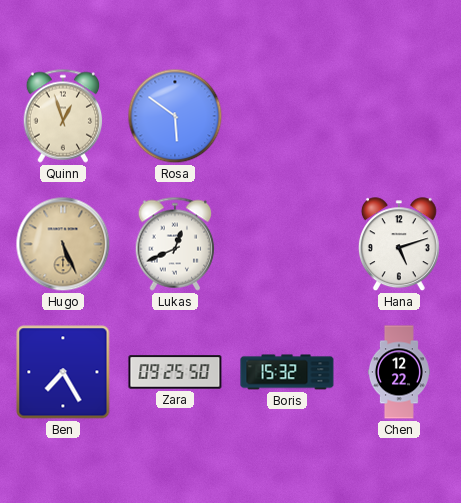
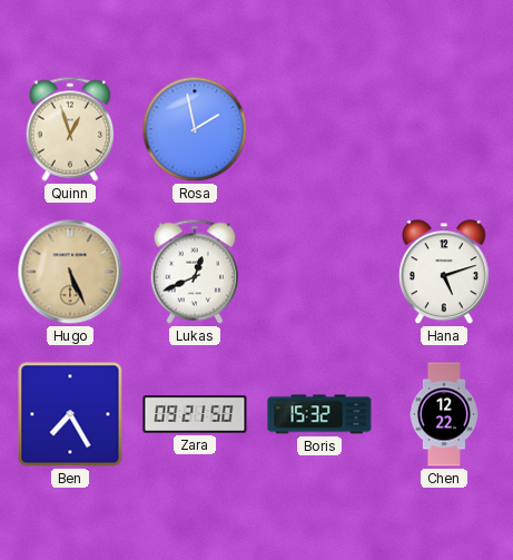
Rosa: 5:51 -> 1:58
Zara: 09:25 -> 09:21
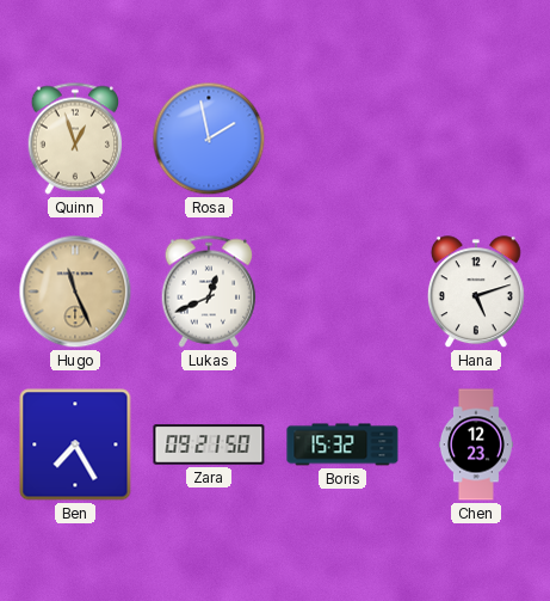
Hugo: 5:26 -> 11:26
Chen: 12:22 -> 12:23
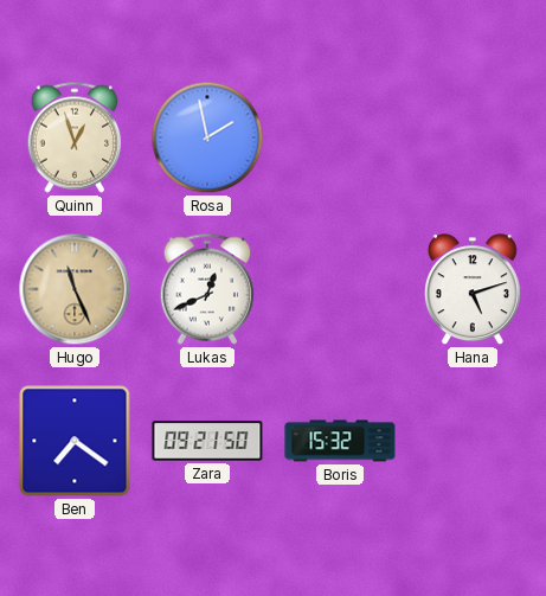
Ben: 7:25 -> 7:21
Chen: 12:23 -> none
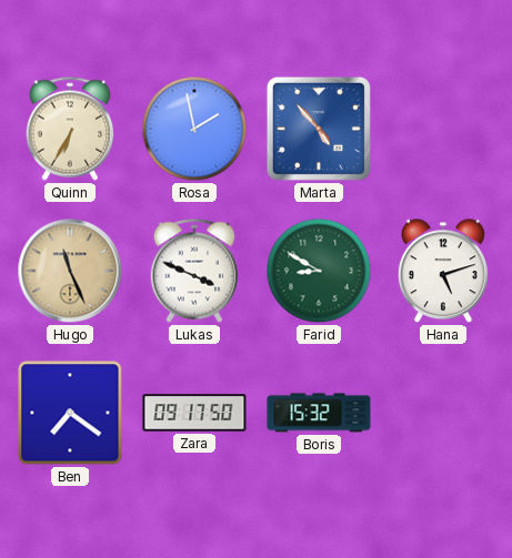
Quinn: 12:57 -> 6:35
Marta: none -> 4:53
Lukas: 12:41 -> 3:49
Farid: none -> 8:50
Zara: 09:21 -> 09:17
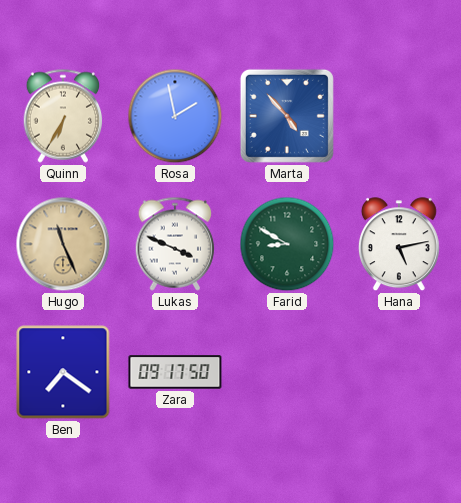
Hana: 5:12 -> 5:13
Boris: 15:32 -> none
